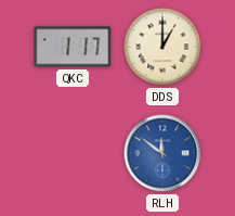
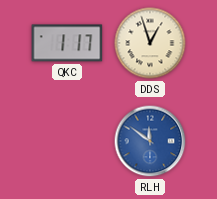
DDS: 1:00 -> 12:57
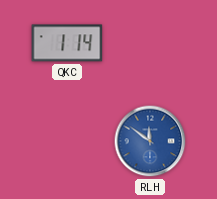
QKC: 1:17 -> 1:14
DDS: 12:57 -> none
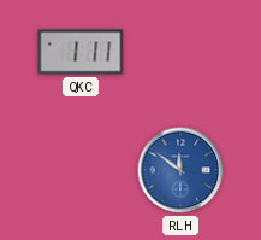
QKC: 1:14 -> 1:11
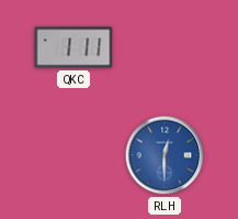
RLH: 11:51 -> 12:30
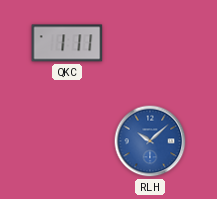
RLH: 12:30 -> 10:08
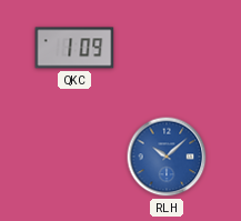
QKC: 1:11 -> 1:09
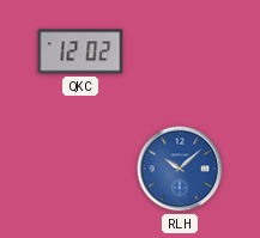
QKC: 1:09 -> 12:02
